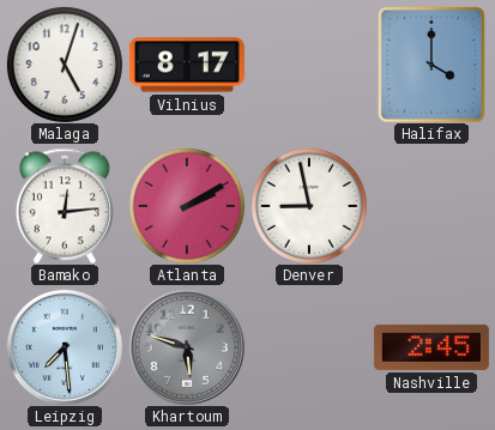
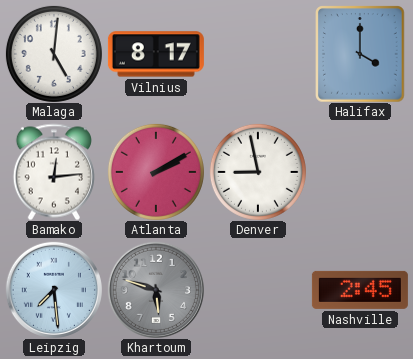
Malaga: 5:03 -> 5:01
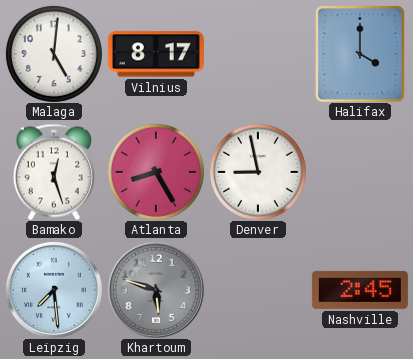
Bamako: 12:14 -> 12:27
Atlanta: 2:10 -> 8:25
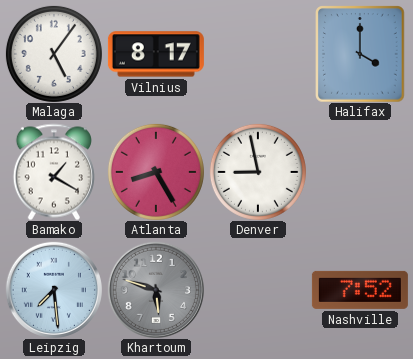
Malaga: 5:01 -> 5:06
Bamako: 12:27 -> 1:20
Nashville: 2:45 -> 7:52
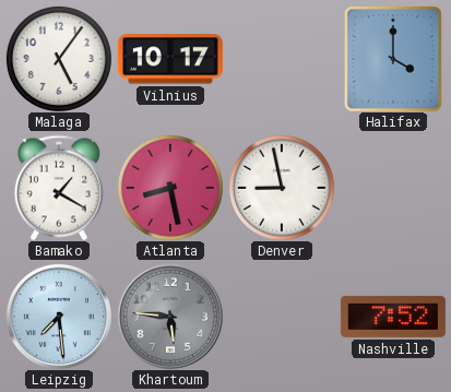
Vilnius: 8:17 -> 10:17
Atlanta: 8:25 -> 8:28
Khartoum: 5:48 -> 5:46
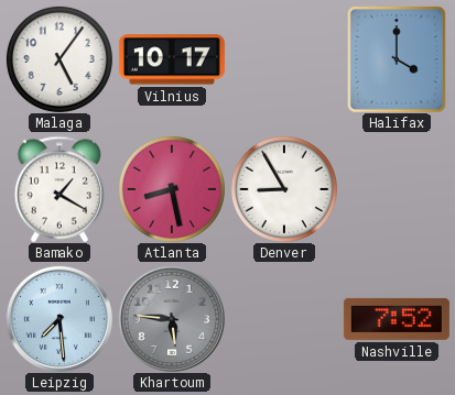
Denver: 8:58 -> 8:55
